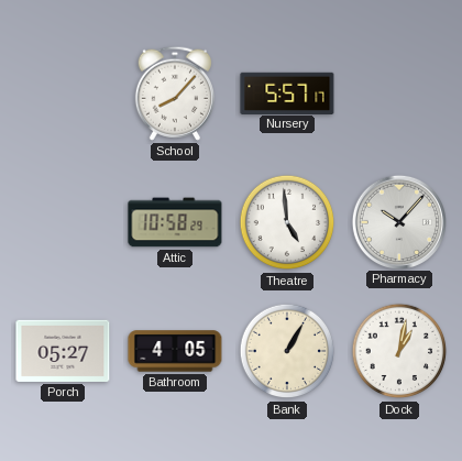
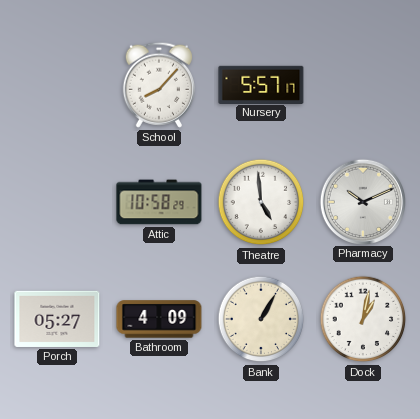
Pharmacy: 10:07 -> 10:11
Bathroom: 4:05 -> 4:09
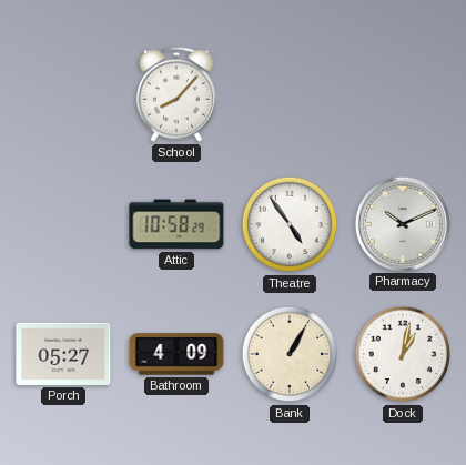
Nursery: 5:57 -> none
Theatre: 4:59 -> 4:54
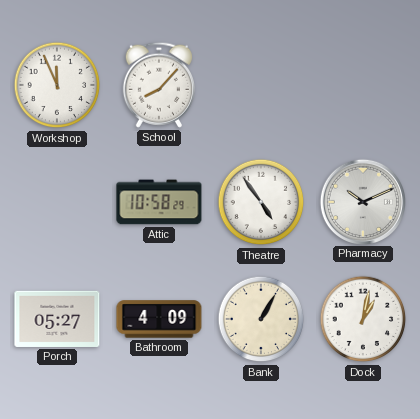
Workshop: none -> 11:56
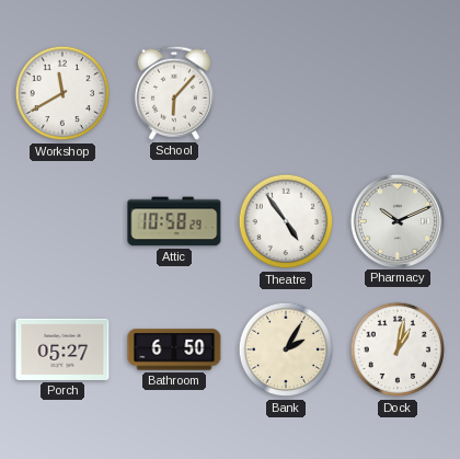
Workshop: 11:56 -> 11:40
School: 8:07 -> 6:07
Bathroom: 4:09 -> 6:50
Bank: 1:05 -> 2:05
